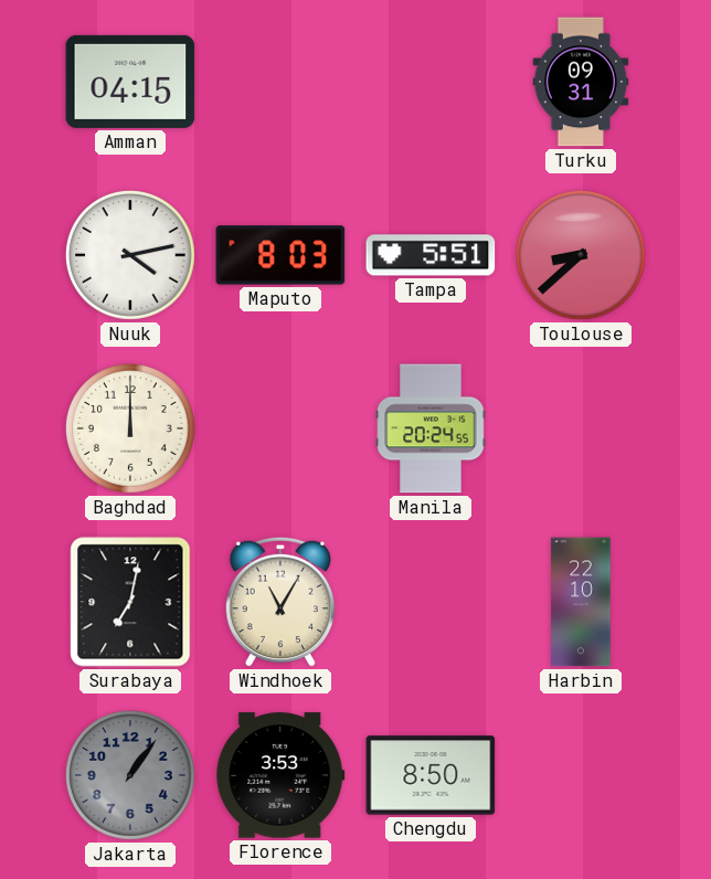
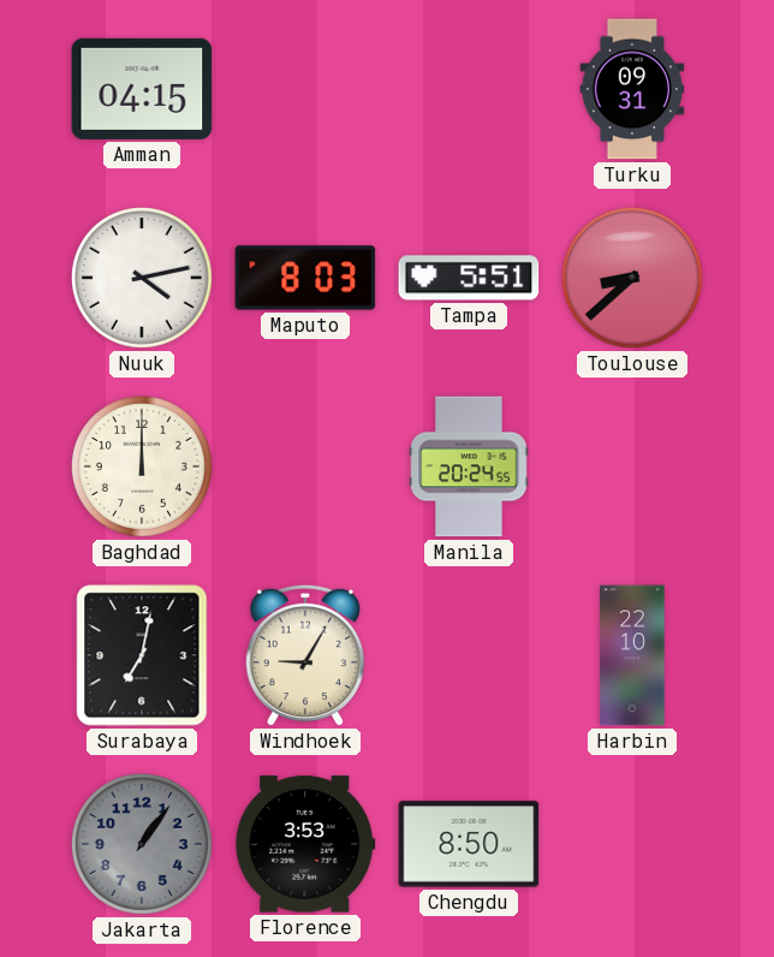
Windhoek: 11:05 -> 9:05
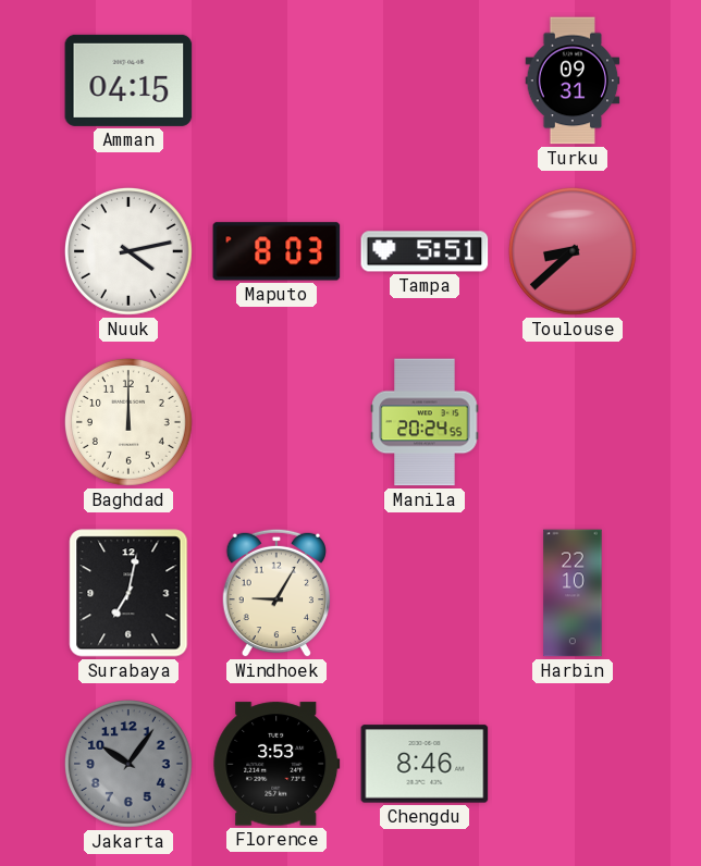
Jakarta: 1:06 -> 10:06
Chengdu: 8:50 -> 8:46
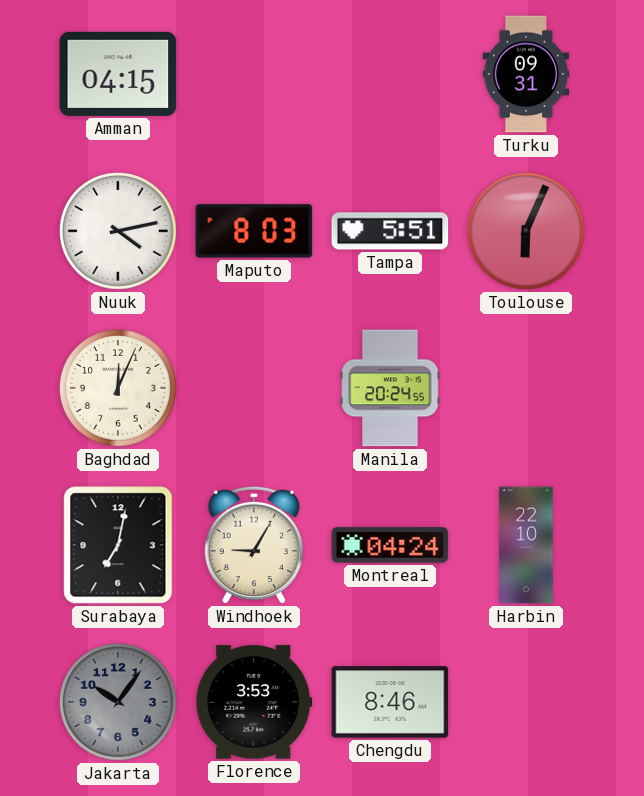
Toulouse: 8:38 -> 6:04
Baghdad: 12:00 -> 12:04
Montreal: none -> 04:24
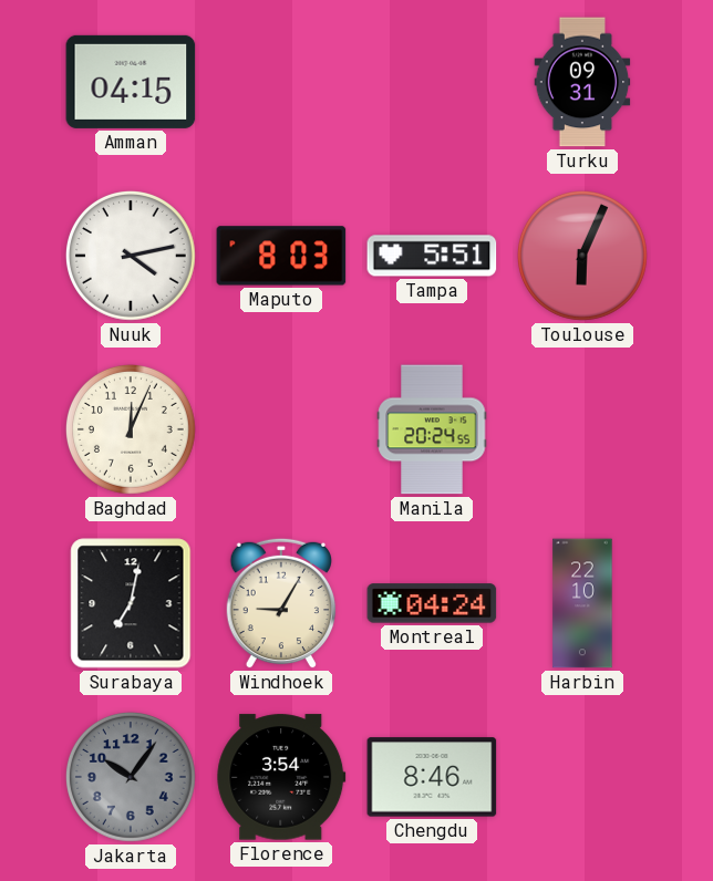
Florence: 3:53 -> 3:54
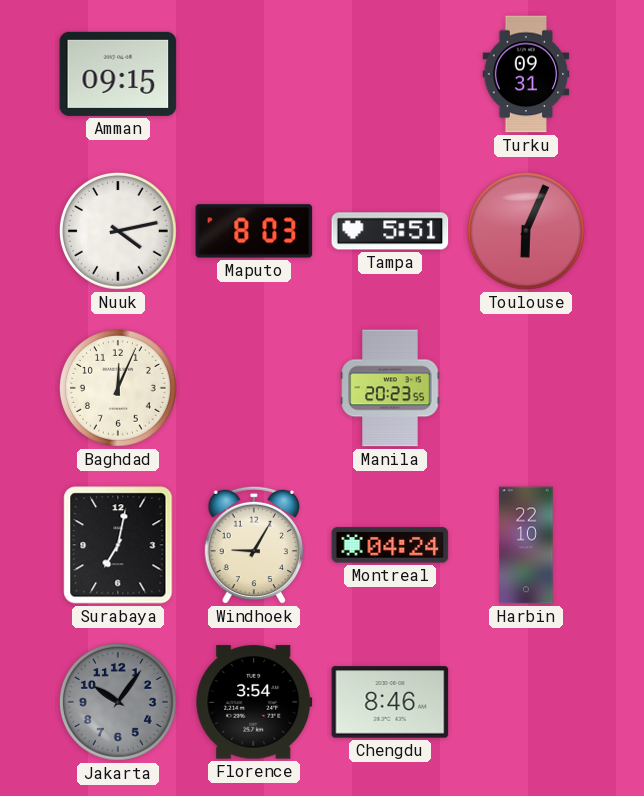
Amman: 04:15 -> 09:15
Manila: 20:24 -> 20:23
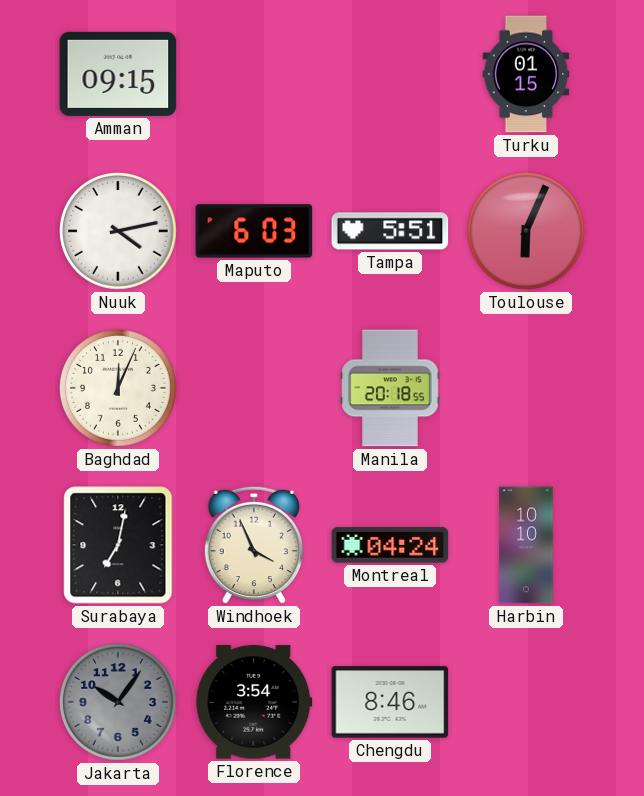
Turku: 09:31 -> 01:15
Maputo: 8:03 -> 6:03
Manila: 20:23 -> 20:18
Windhoek: 9:05 -> 3:56
Harbin: 22:10 -> 10:10
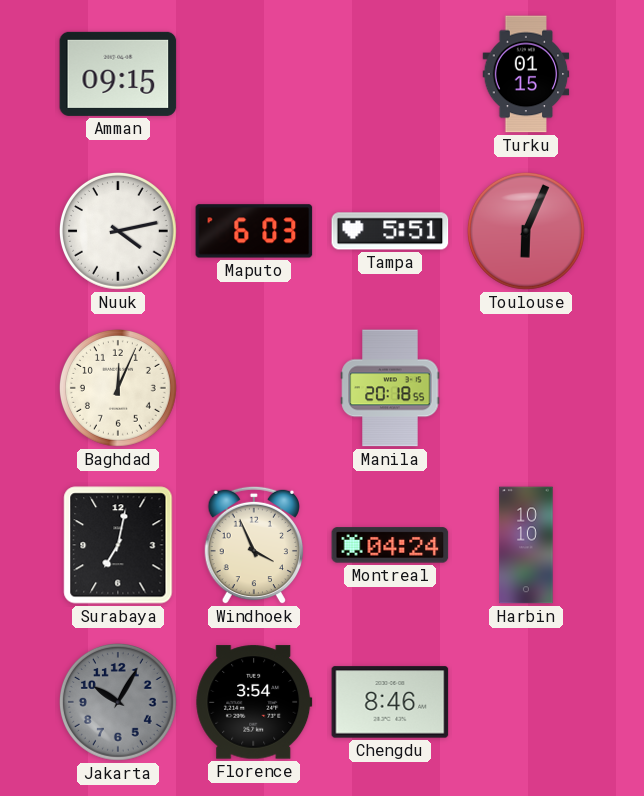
Jakarta: 10:06 -> 10:05
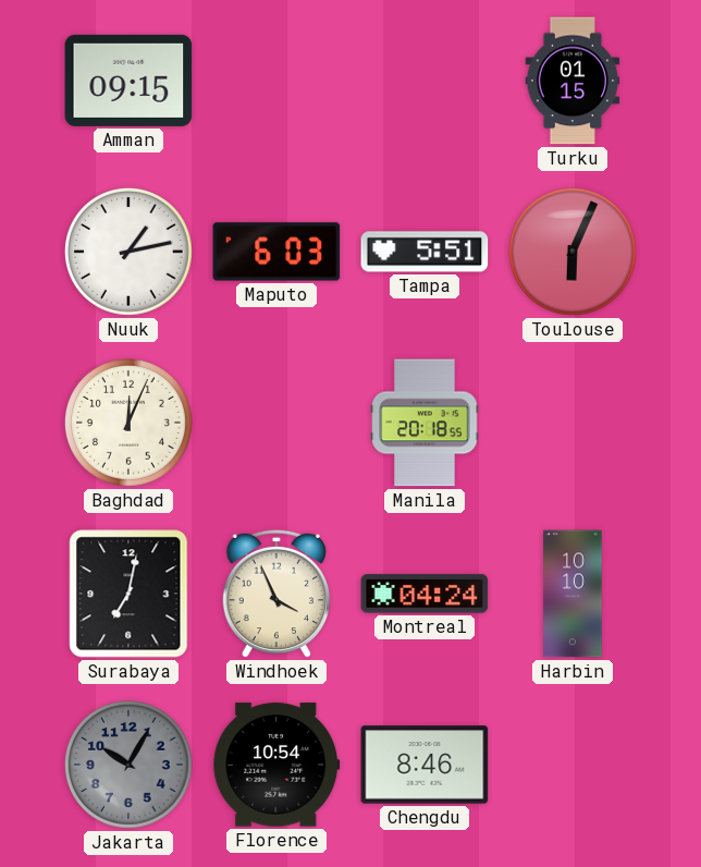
Nuuk: 4:13 -> 1:13
Florence: 3:54 -> 10:54
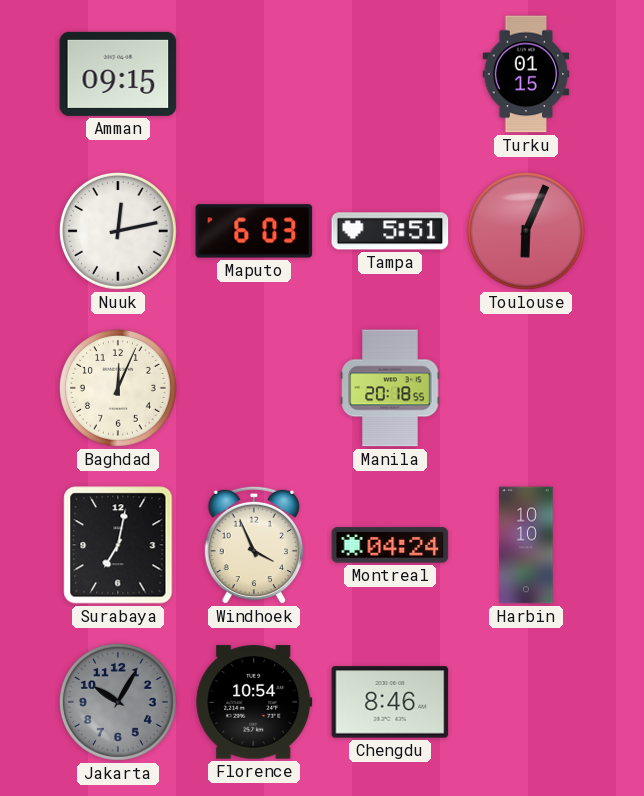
Nuuk: 1:13 -> 12:13
